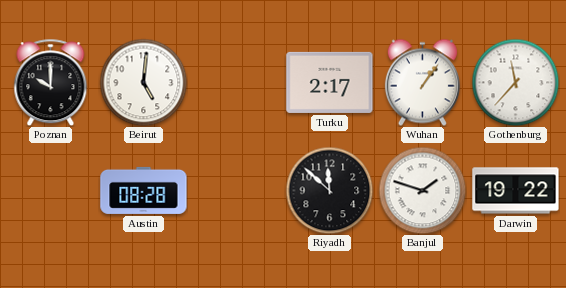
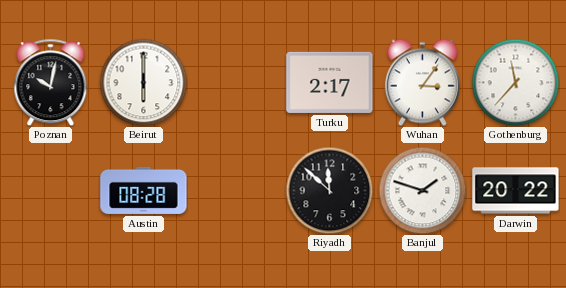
Poznan: 10:00 -> 10:02
Beirut: 5:01 -> 6:00
Wuhan: 1:06 -> 3:06
Darwin: 19:22 -> 20:22
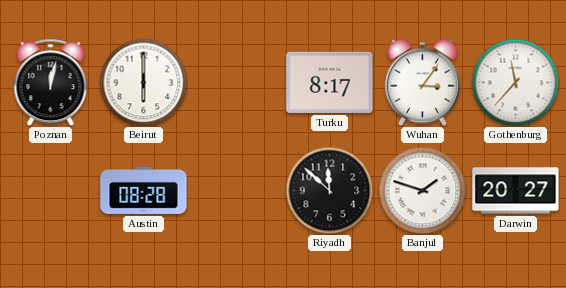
Poznan: 10:02 -> 12:02
Turku: 2:17 -> 8:17
Darwin: 20:22 -> 20:27
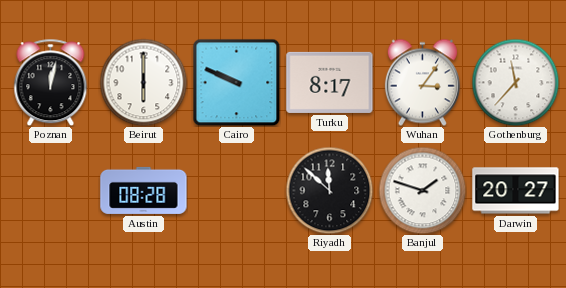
Cairo: none -> 9:49
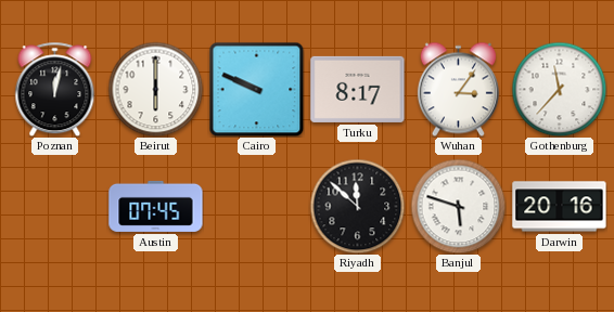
Austin: 08:28 -> 07:45
Banjul: 1:48 -> 5:48
Darwin: 20:27 -> 20:16
